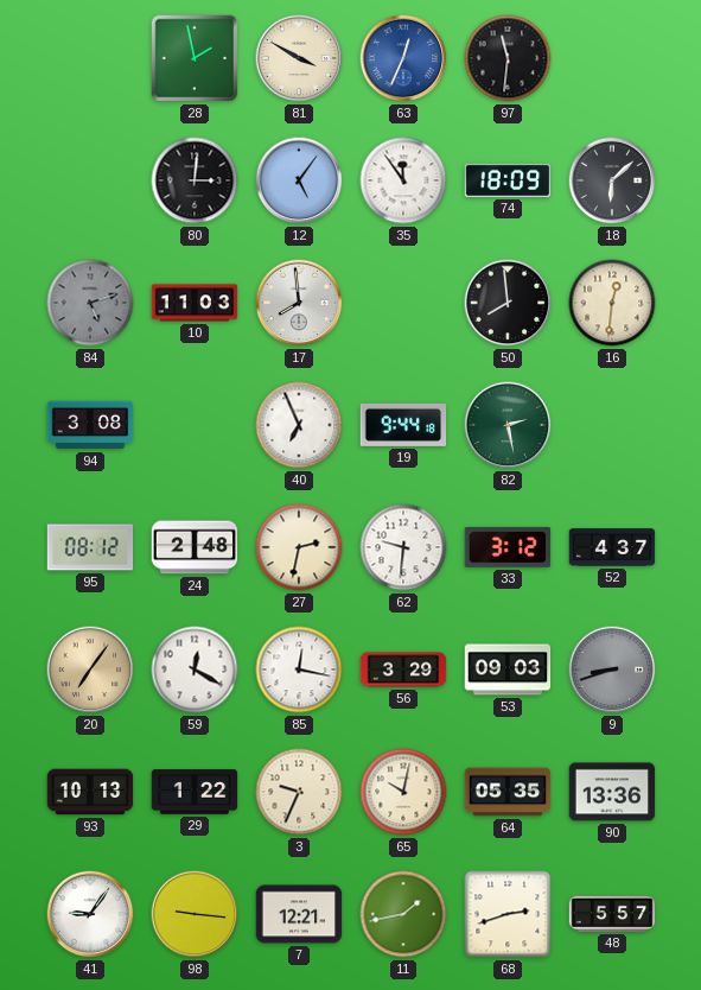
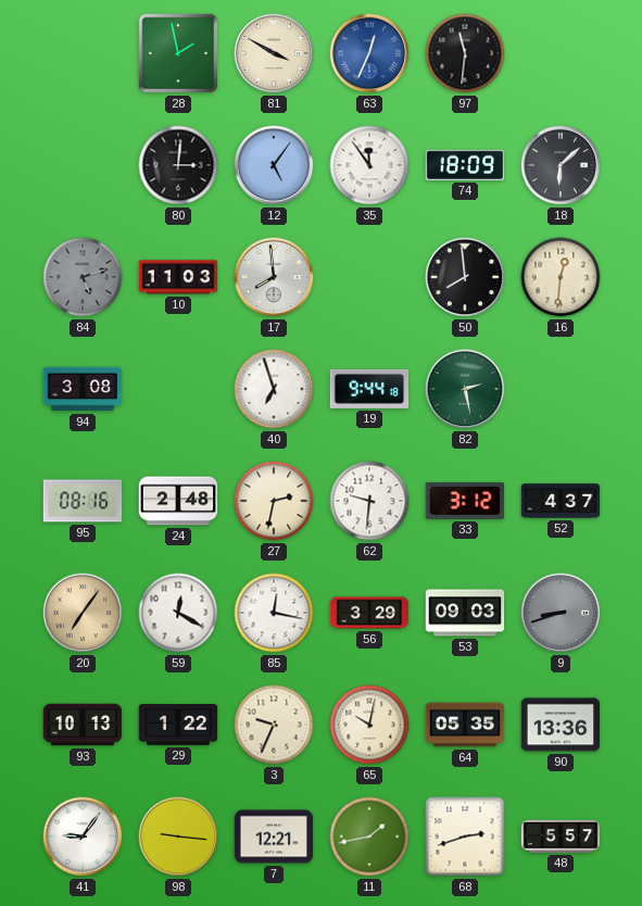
40: 6:56 -> 6:57
95: 08:12 -> 08:16
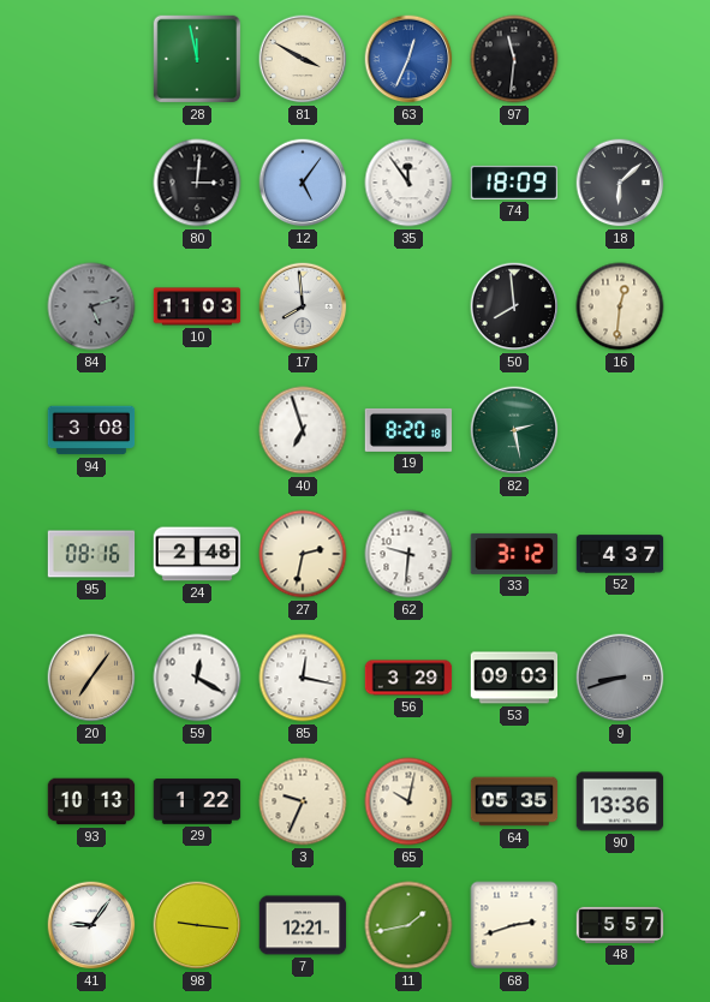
28: 1:58 -> 11:58
19: 9:44 -> 8:20
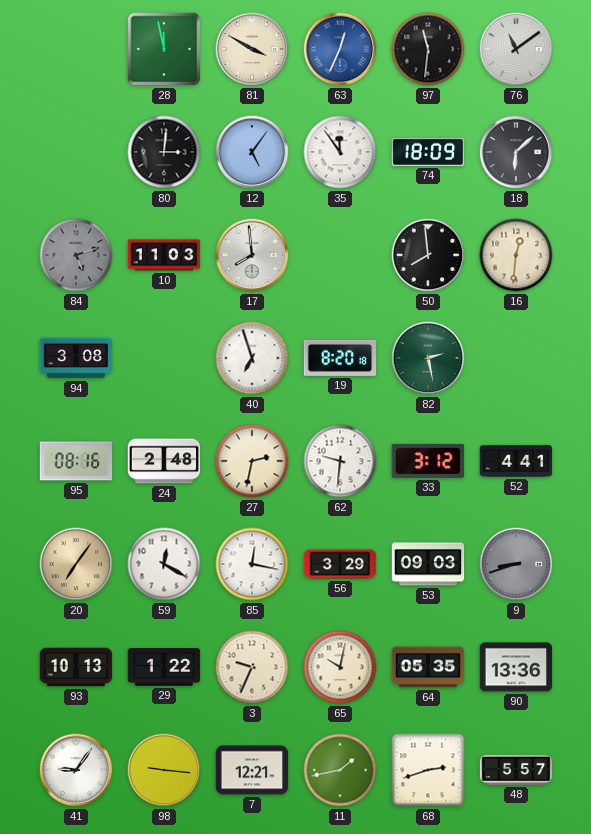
76: none -> 11:09
52: 4:37 -> 4:41
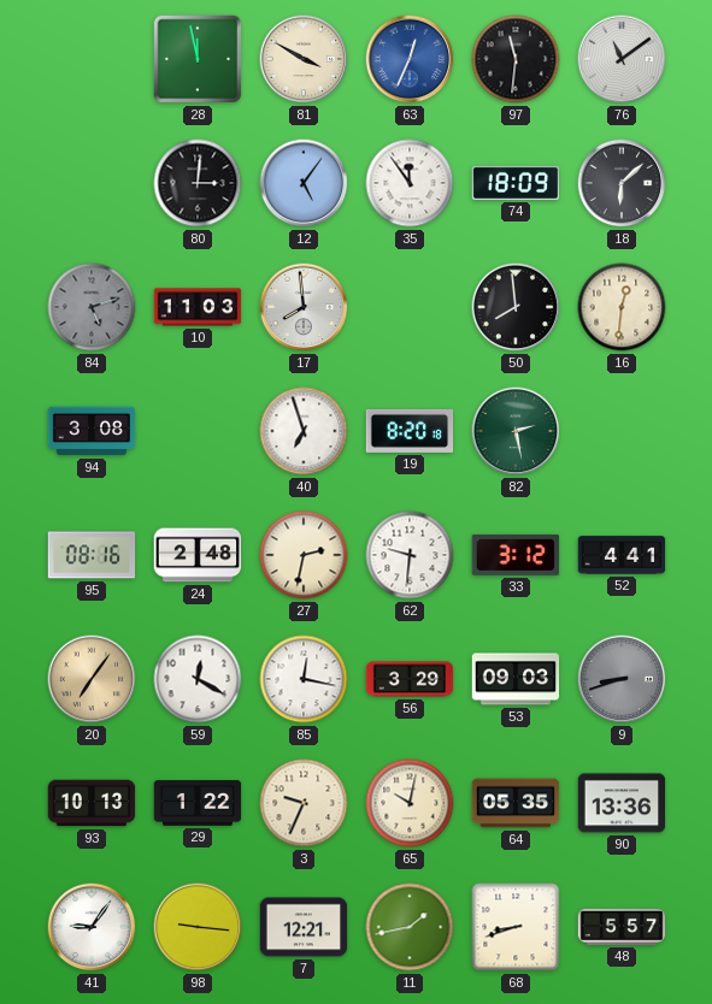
68: 2:42 -> 8:42
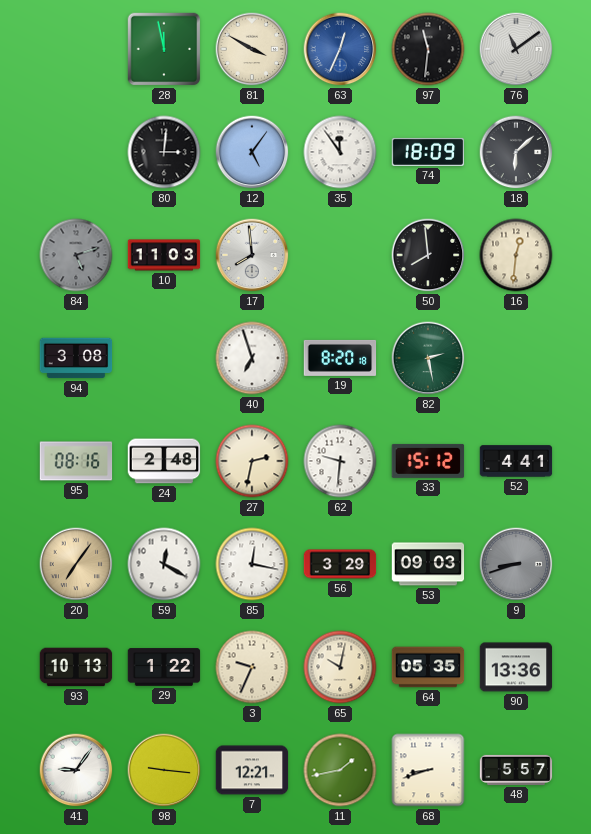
33: 3:12 -> 15:12
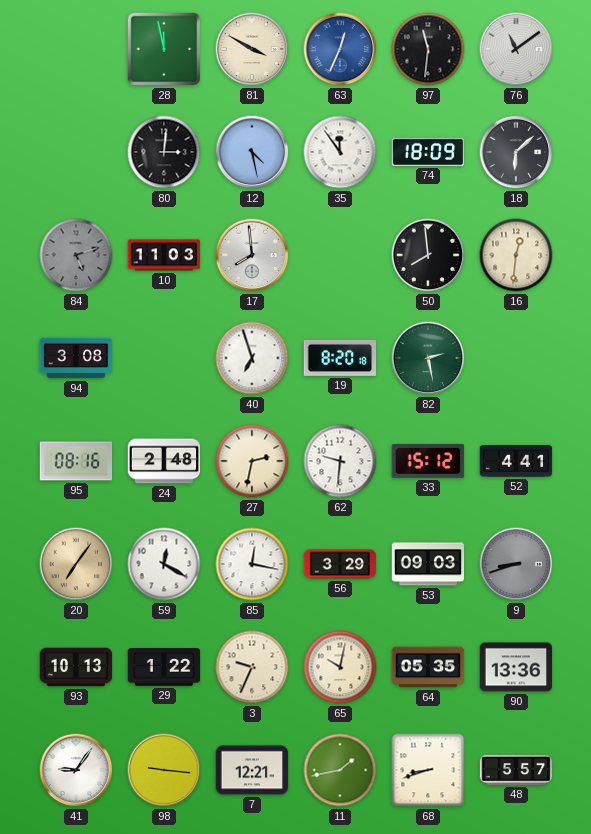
12: 5:06 -> 4:28
